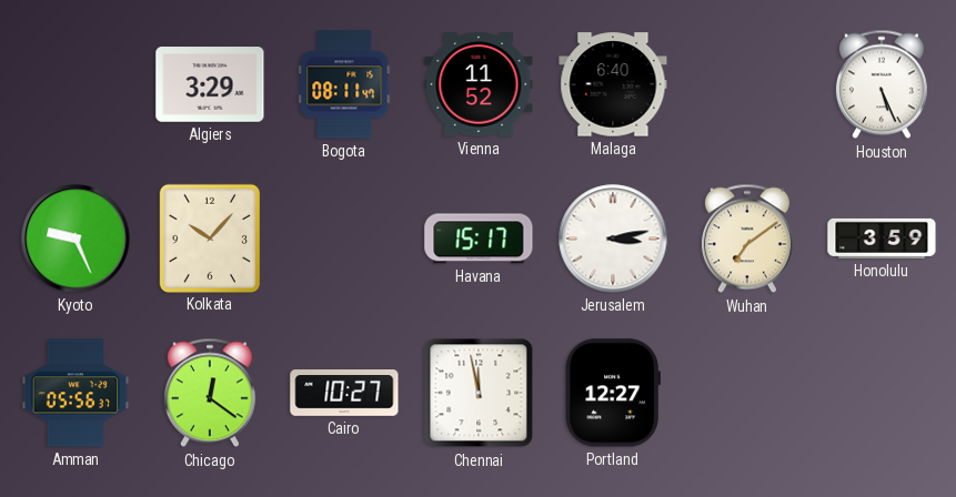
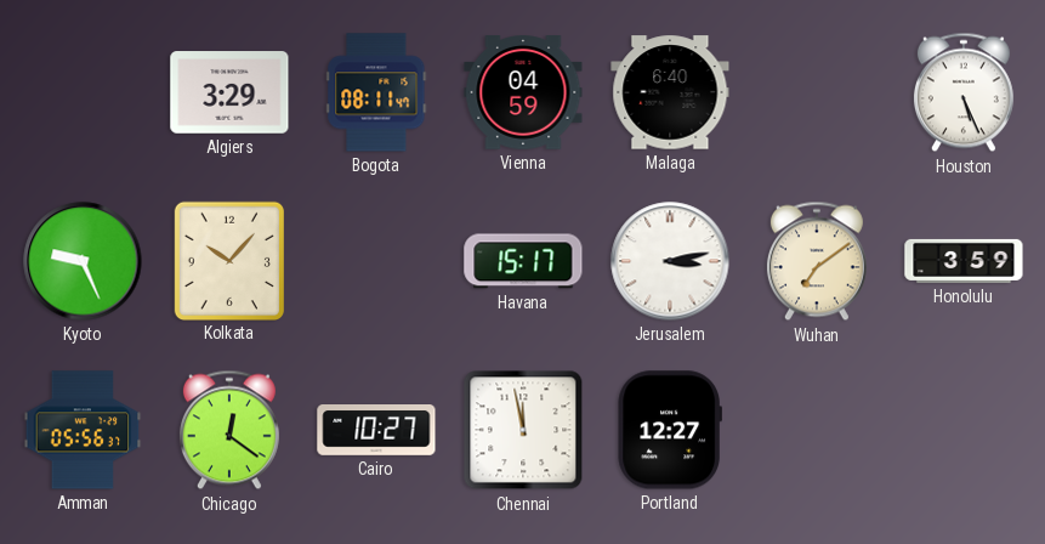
Vienna: 11:52 -> 04:59
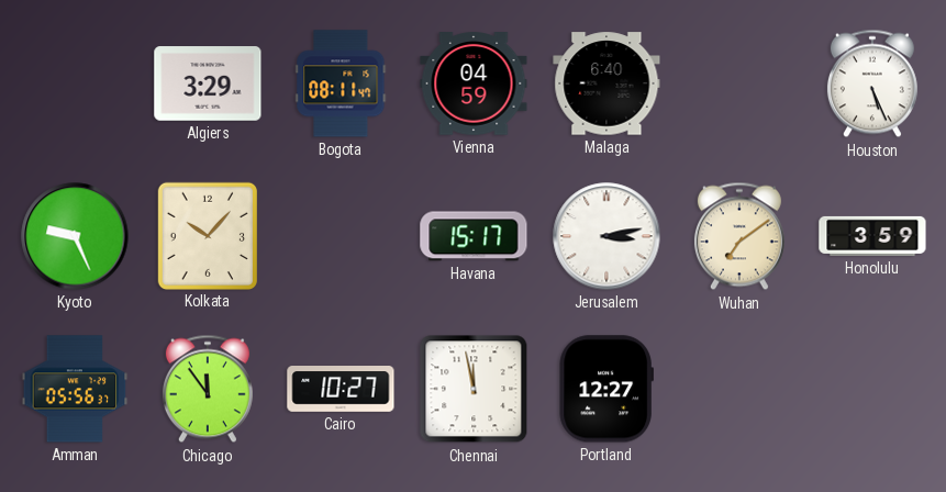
Chicago: 12:21 -> 11:54
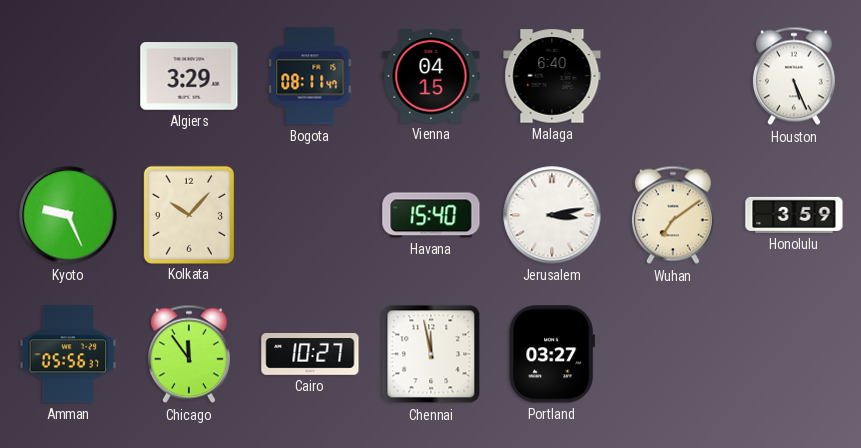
Vienna: 04:59 -> 04:15
Havana: 15:17 -> 15:40
Portland: 12:27 -> 03:27
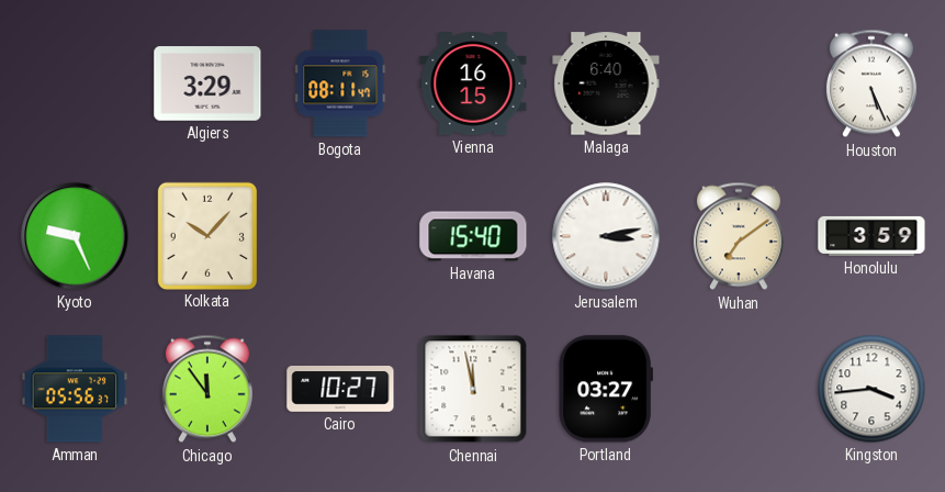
Vienna: 04:15 -> 16:15
Kingston: none -> 3:44
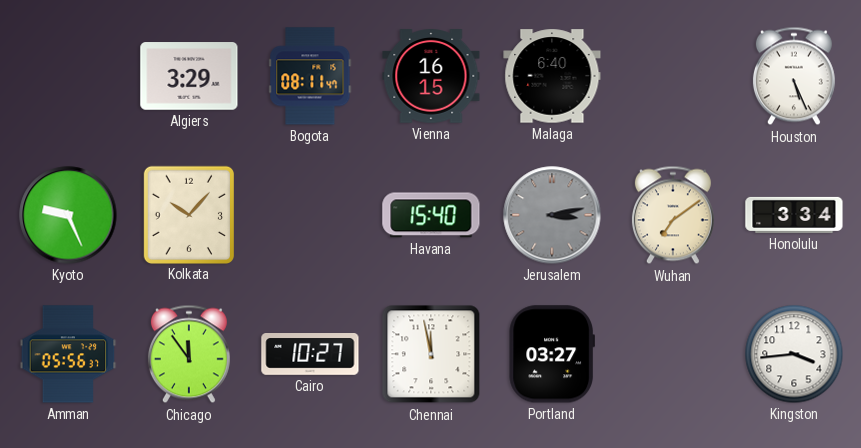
Jerusalem dial: white -> grey
Honolulu: 3:59 -> 3:34
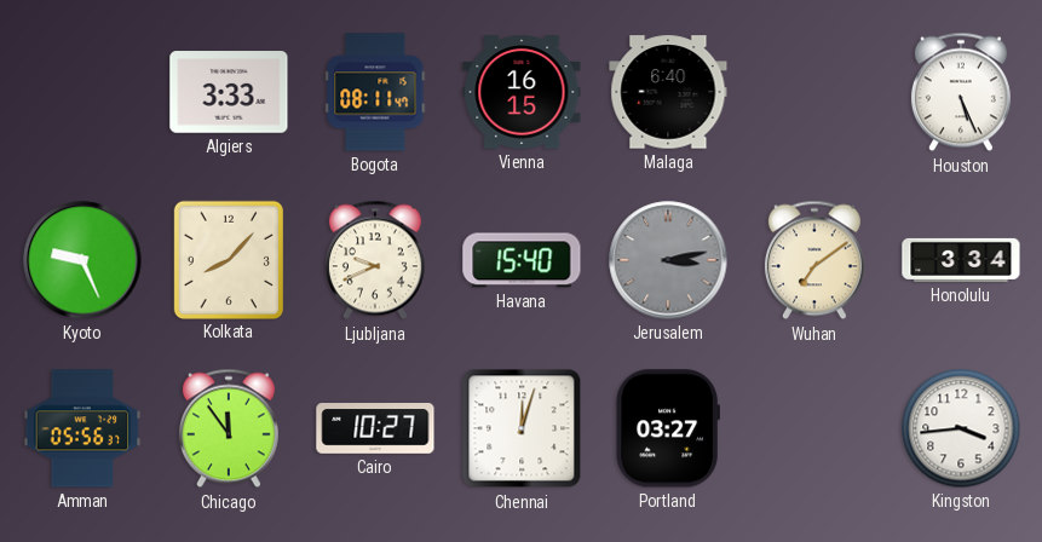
Algiers: 3:29 -> 3:33
Kolkata: 10:07 -> 8:07
Ljubljana: none -> 9:41
Chennai: 11:58 -> 12:03
